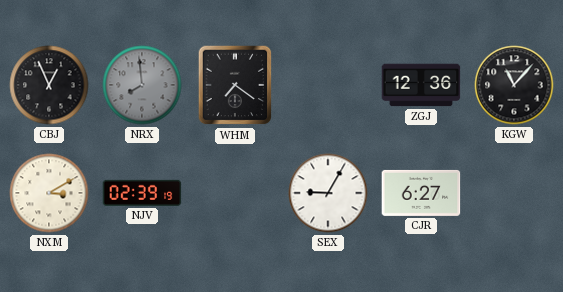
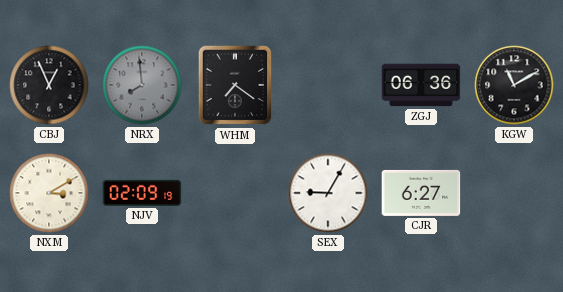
ZGJ: 12:36 -> 06:36
KGW: 11:07 -> 11:10
NJV: 02:39 -> 02:09
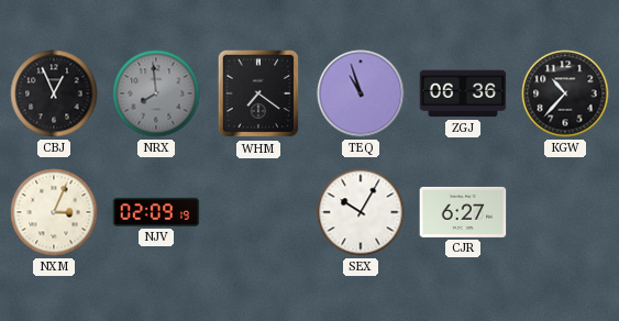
TEQ: none -> 10:57
KGW: 11:10 -> 10:37
NXM: 3:10 -> 3:04
SEX: 9:05 -> 10:05
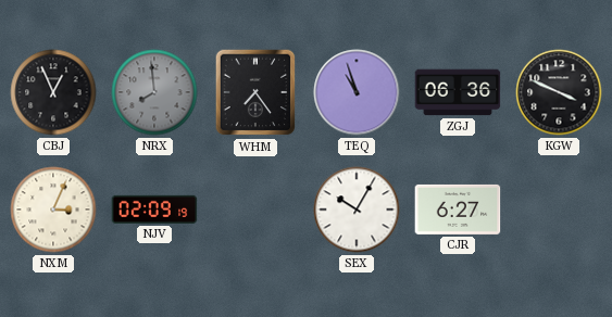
WHM: 7:21 -> 7:24
KGW: 10:37 -> 3:49
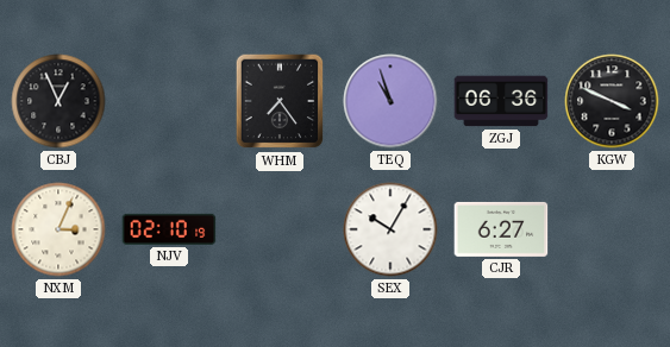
NRX: 7:59 -> none
NJV: 02:09 -> 02:10
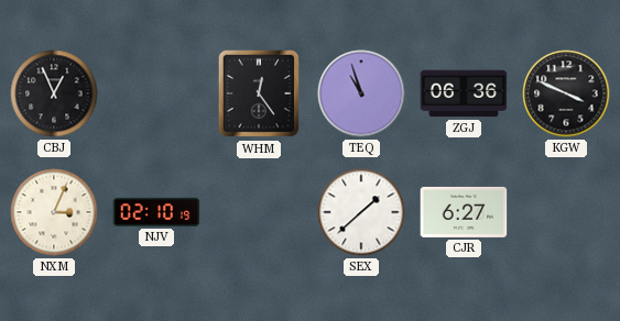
WHM: 7:24 -> 12:24
SEX: 10:05 -> 1:38
